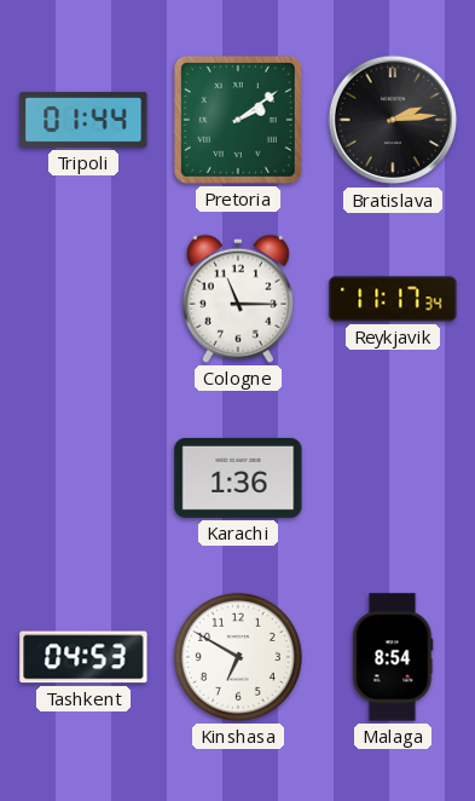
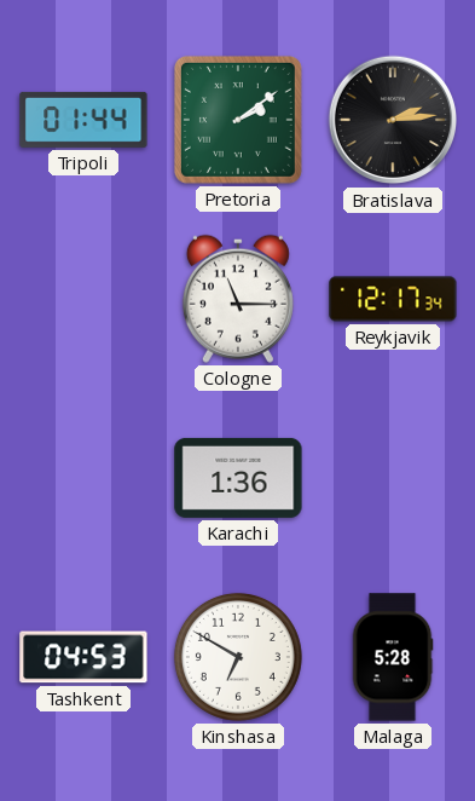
Reykjavik: 11:17 -> 12:17
Malaga: 8:54 -> 5:28
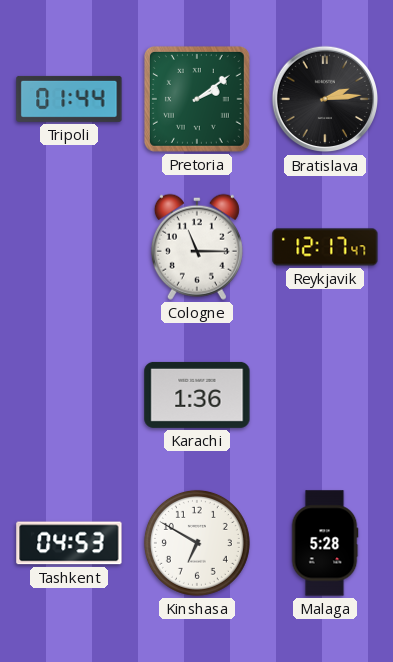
Reykjavik: 12:17:34 -> 12:17:47
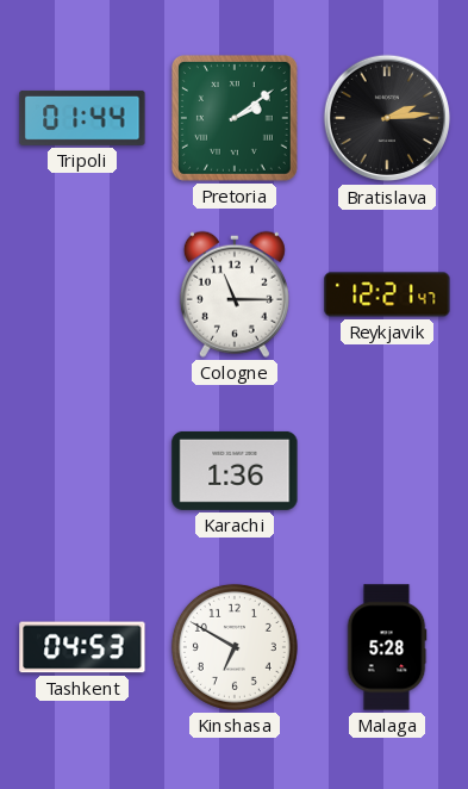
Reykjavik: 12:17 -> 12:21
